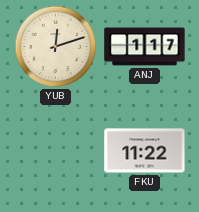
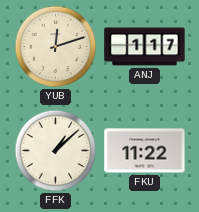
FFK: none -> 1:08
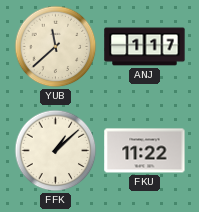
YUB: 12:12 -> 11:38
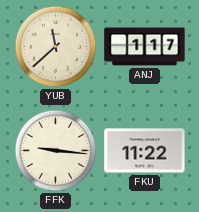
FFK: 1:08 -> 9:16
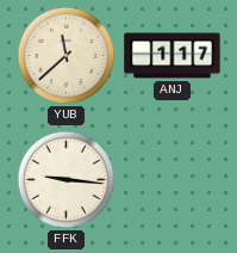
FKU: 11:22 -> none
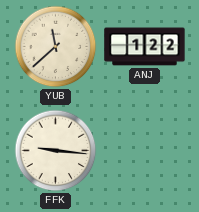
ANJ: 1:17 -> 1:22
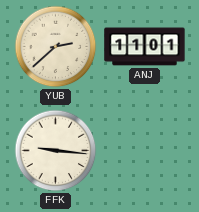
YUB: 11:38 -> 2:38
ANJ: 1:22 -> 11:01
